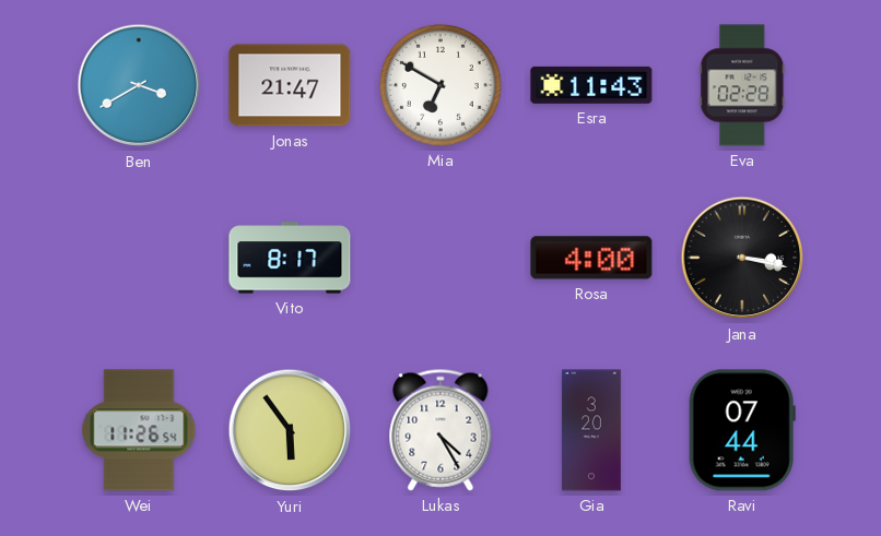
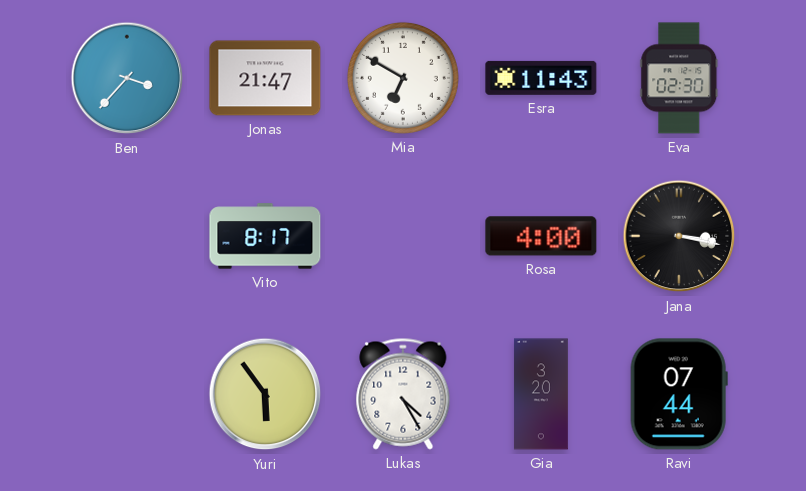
Ben: 3:40 -> 3:37
Eva: 02:28 -> 02:30
Wei: 11:26 -> none
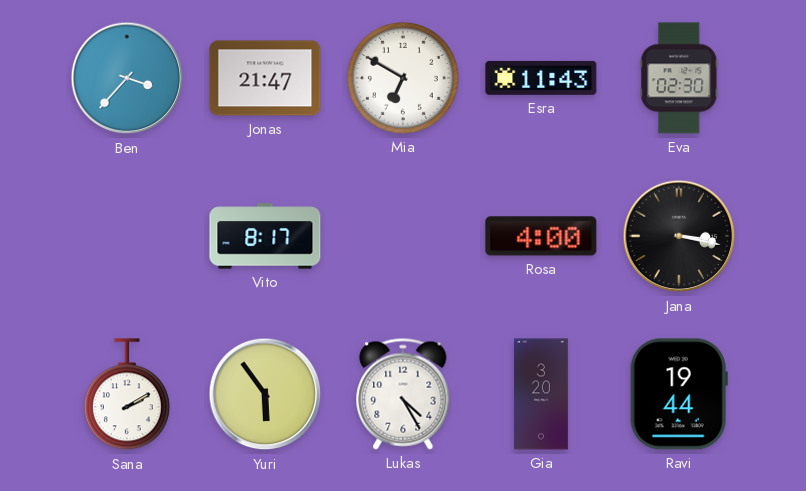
Sana: none -> 2:10
Ravi: 07:44 -> 19:44
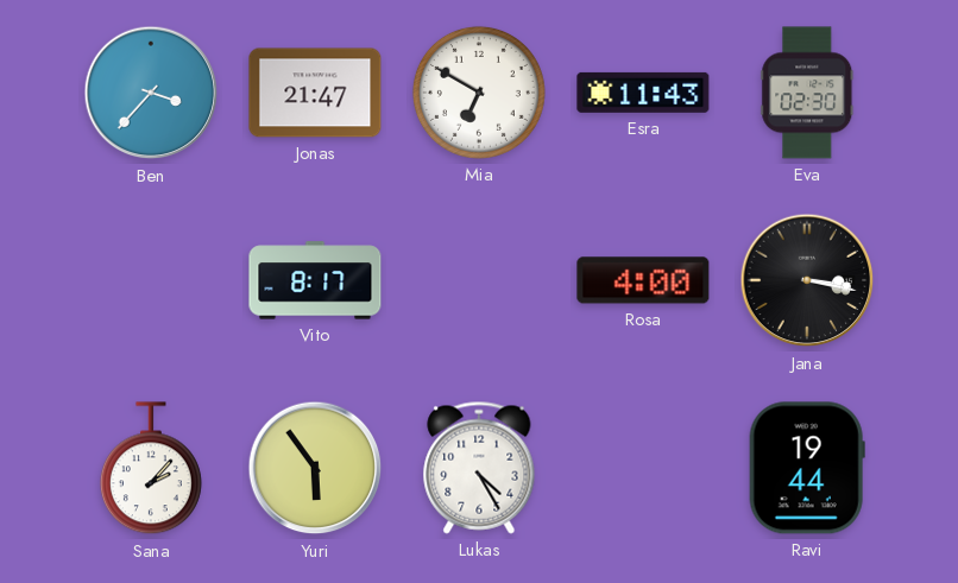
Sana: 2:10 -> 2:07
Gia: 3:20 -> none
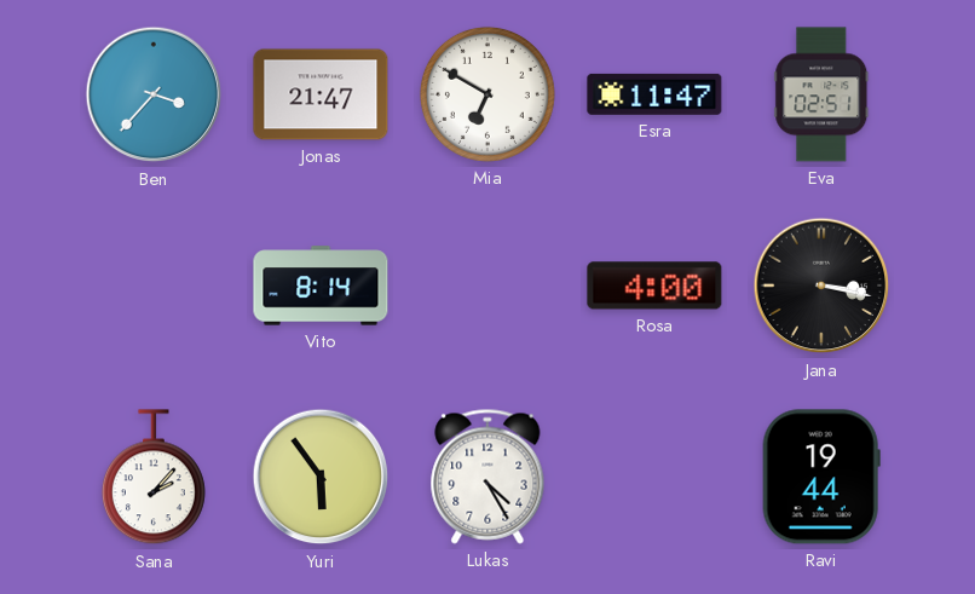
Esra: 11:43 -> 11:47
Eva: 02:30 -> 02:51
Vito: 8:17 -> 8:14
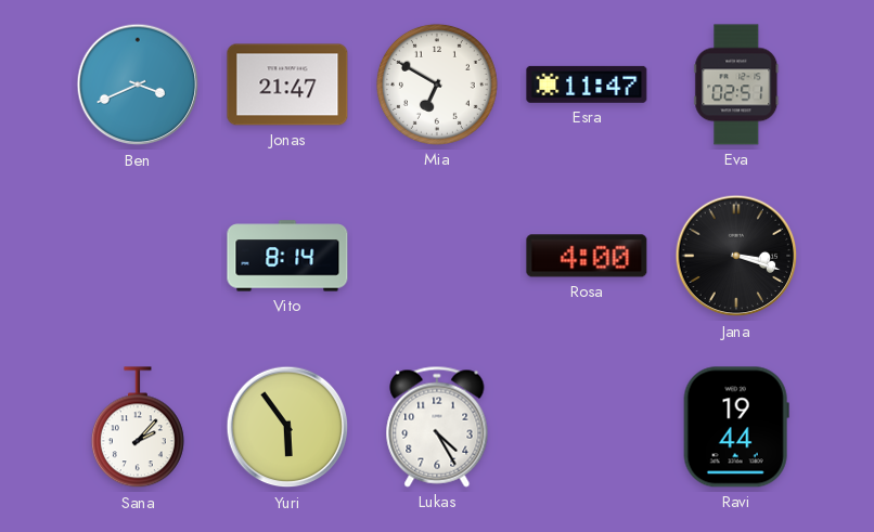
Ben: 3:37 -> 3:41
Jana: 3:17 -> 3:18
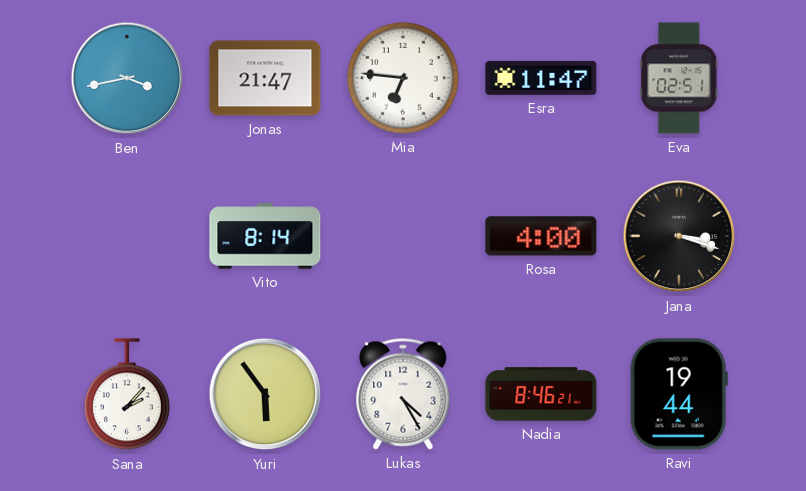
Ben: 3:41 -> 3:43
Mia: 6:50 -> 6:46
Nadia: none -> 8:46
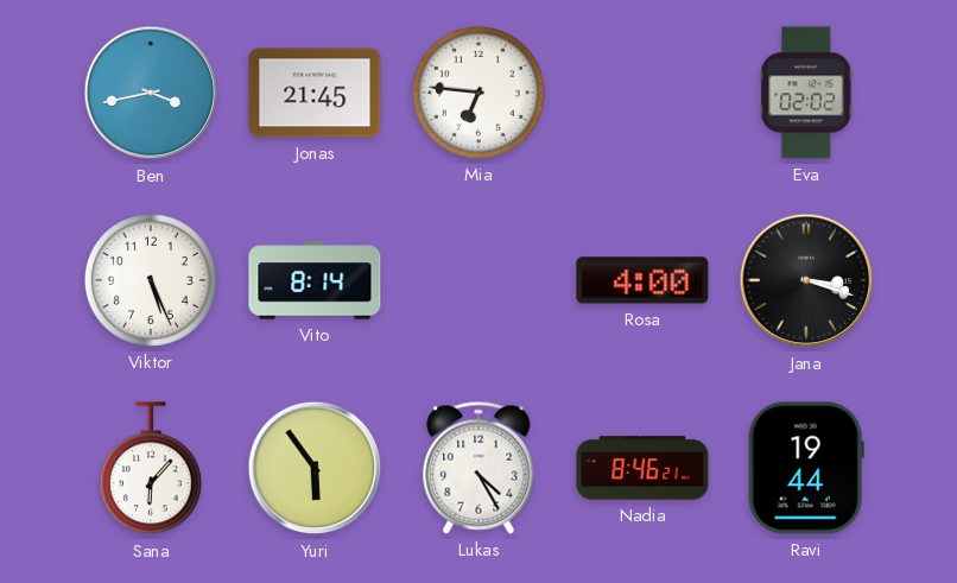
Jonas: 21:47 -> 21:45
Esra: 11:47 -> none
Eva: 02:51 -> 02:02
Viktor: none -> 5:26
Sana: 2:07 -> 6:07
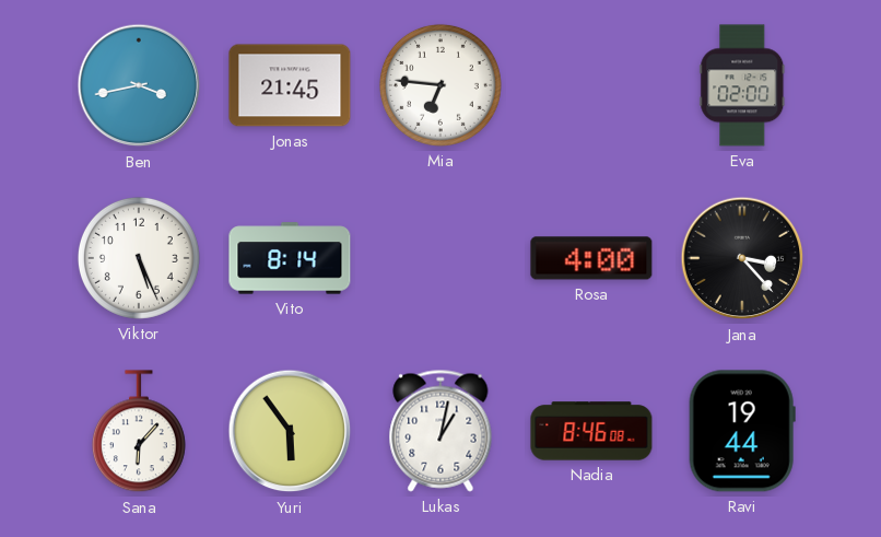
Eva: 02:02 -> 02:00
Jana: 3:18 -> 3:23
Lukas: 4:25 -> 1:02
Nadia: 8:46:21 -> 8:46:08
